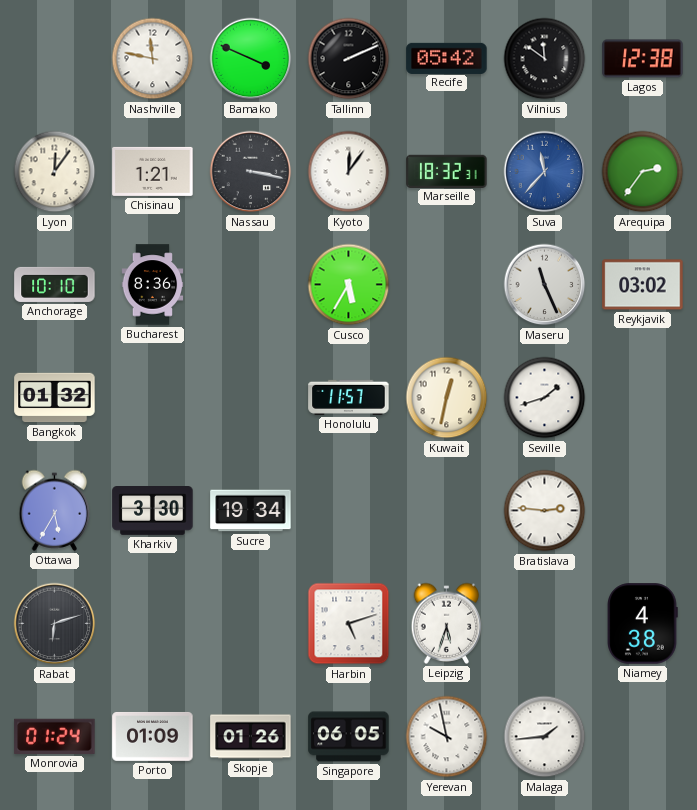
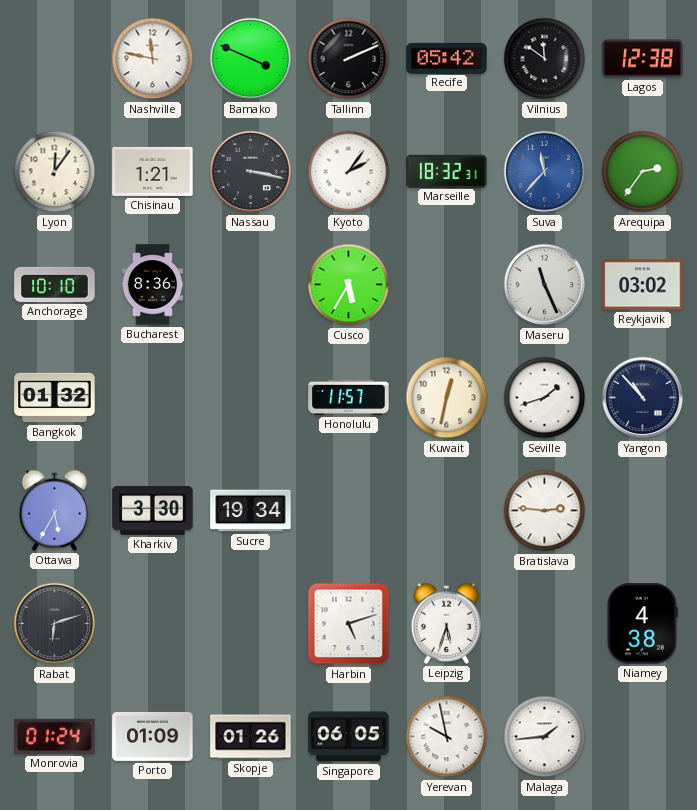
Kyoto: 12:06 -> 2:06
Yangon: none -> 10:53
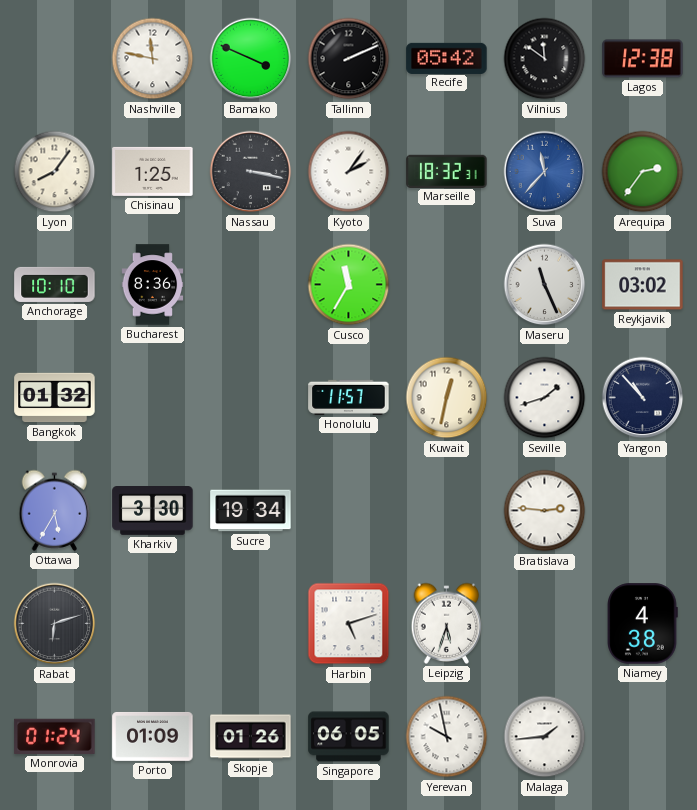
Lyon: 12:06 -> 8:06
Chisinau: 1:21 -> 1:25
Cusco: 5:35 -> 11:35
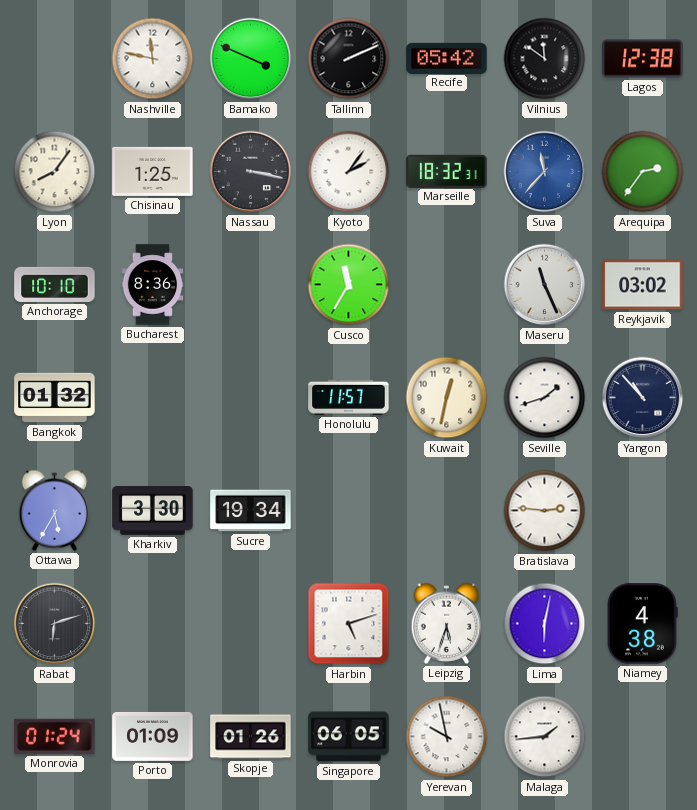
Lima: none -> 6:02
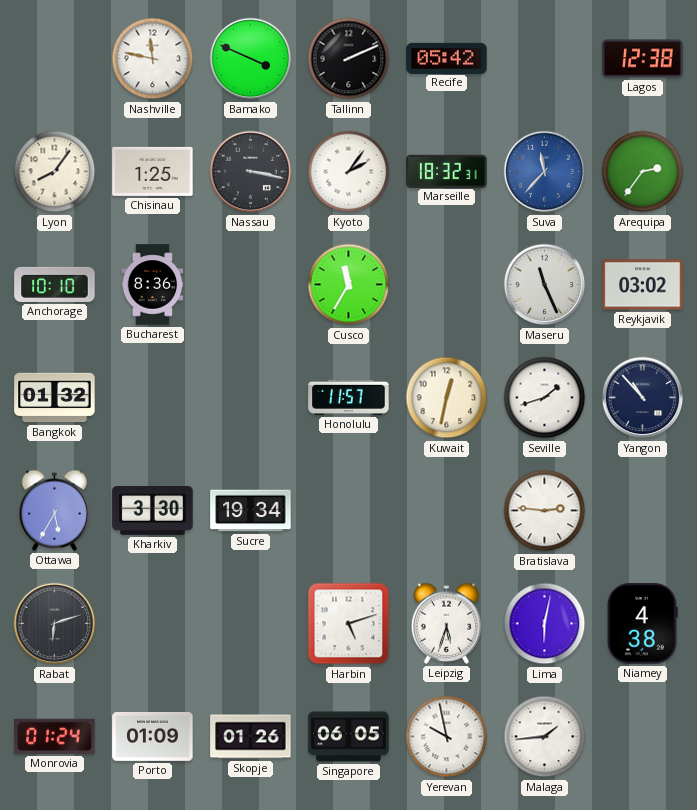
Vilnius: 11:51 -> none
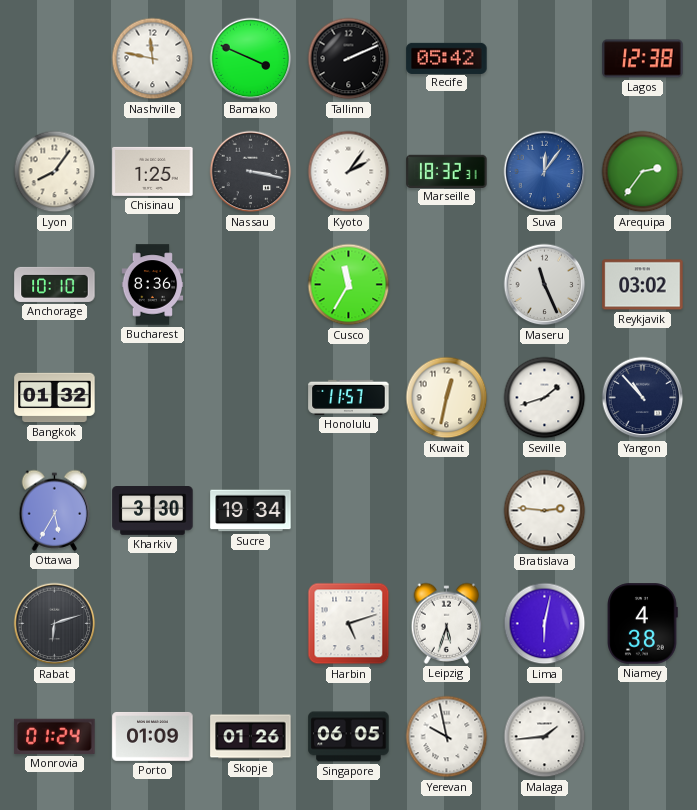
Suva: 11:37 -> 12:06
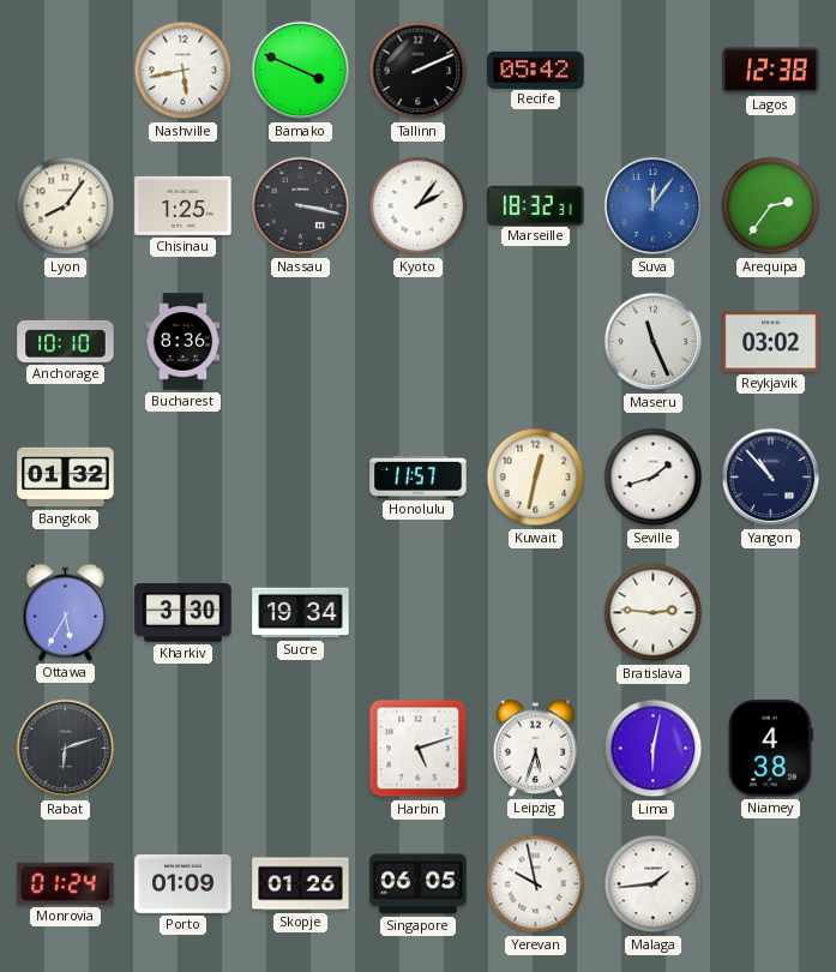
Nashville: 11:47 -> 5:43
Cusco: 11:35 -> none
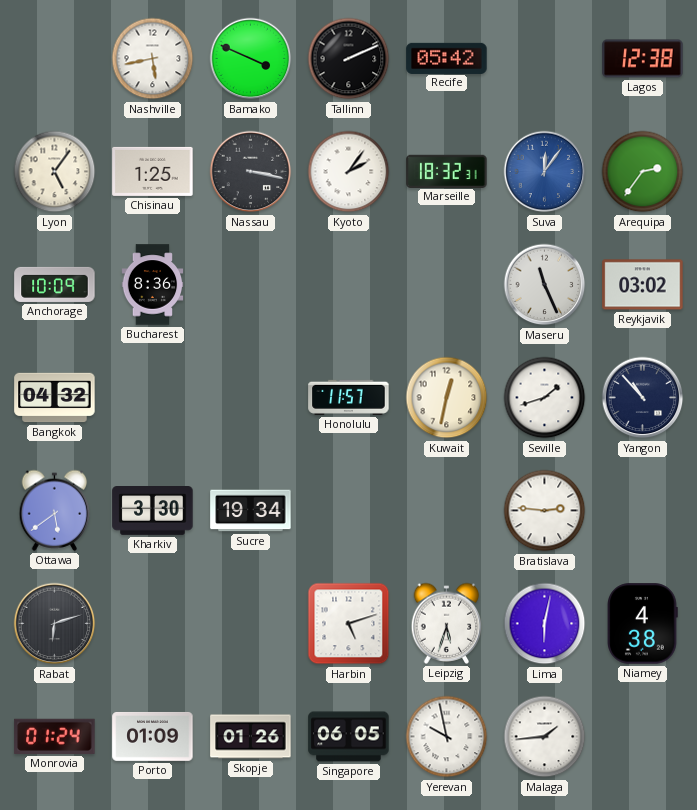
Lyon: 8:06 -> 5:06
Anchorage: 10:10 -> 10:09
Bangkok: 01:32 -> 04:32
Ottawa: 5:35 -> 5:39
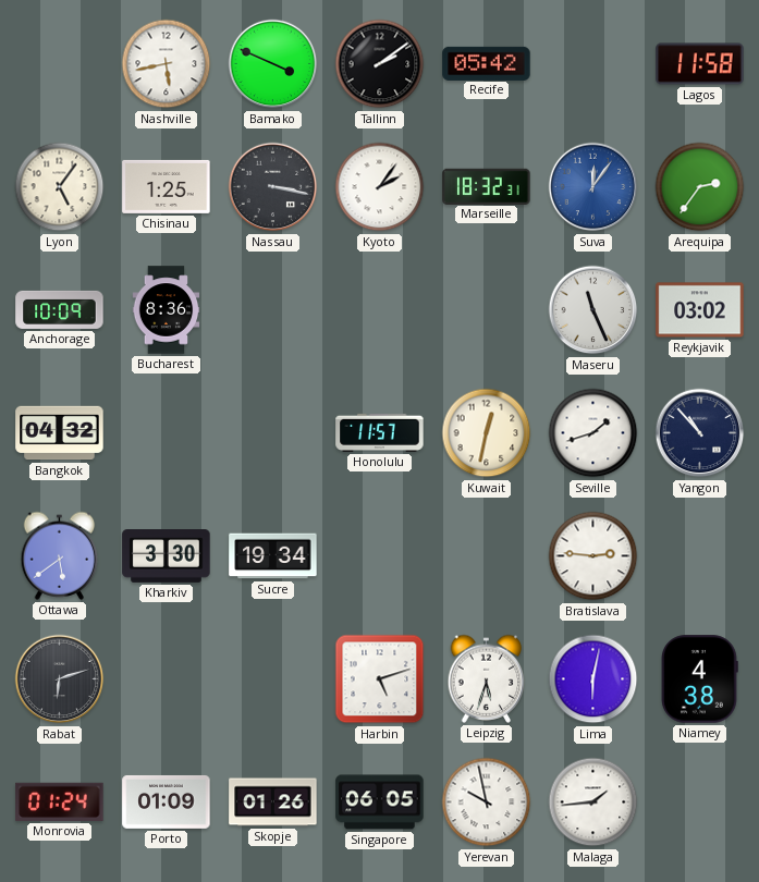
Tallinn: 2:11 -> 2:09
Lagos: 12:38 -> 11:58
